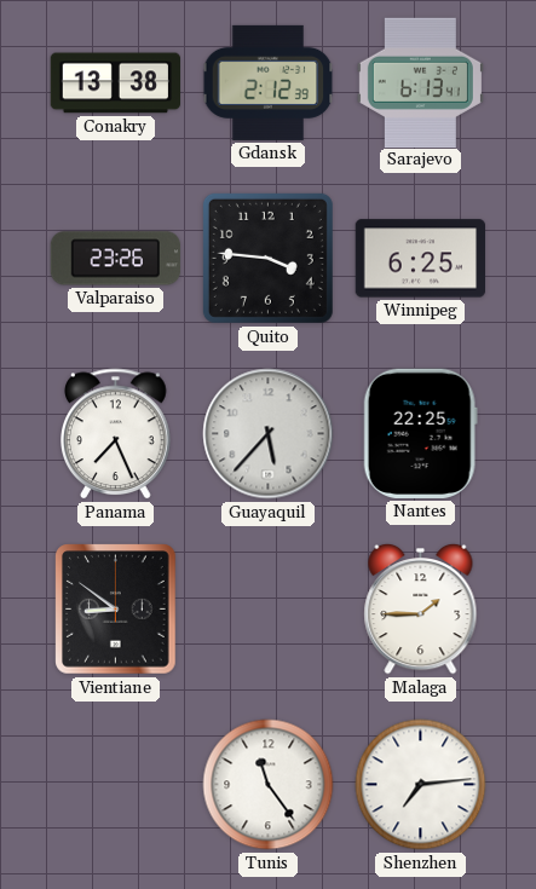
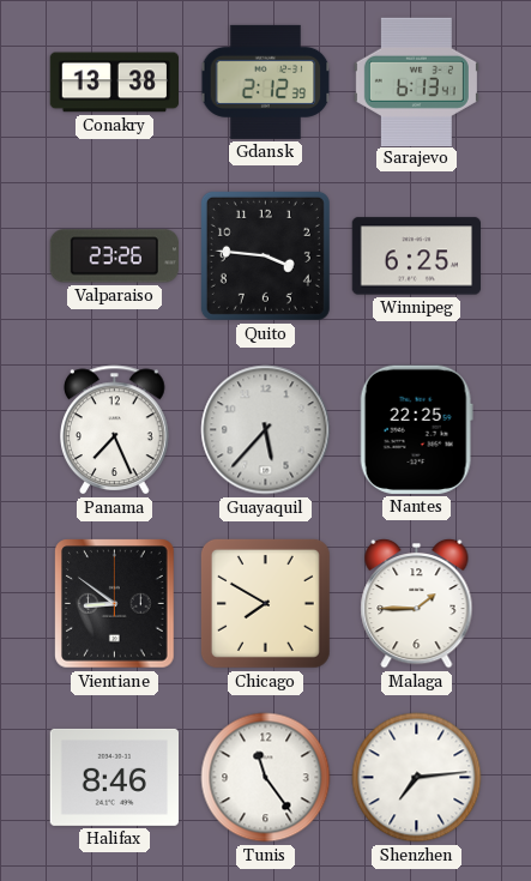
Chicago: none -> 7:50
Halifax: none -> 8:46
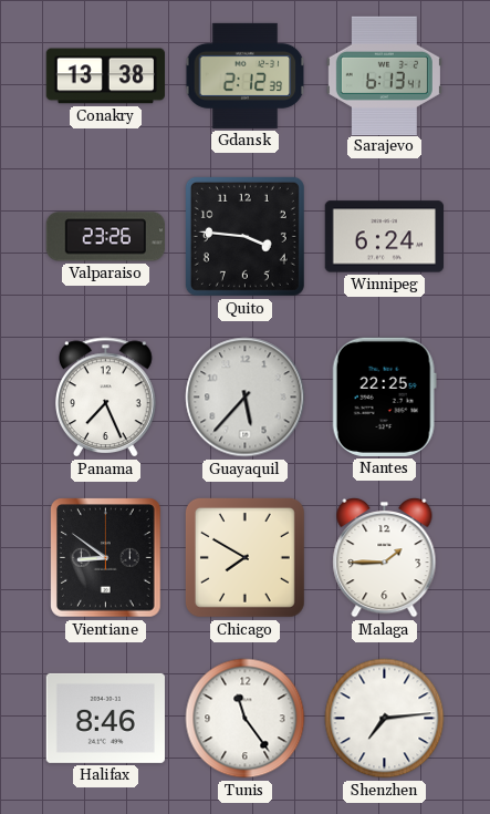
Winnipeg: 6:25 -> 6:24
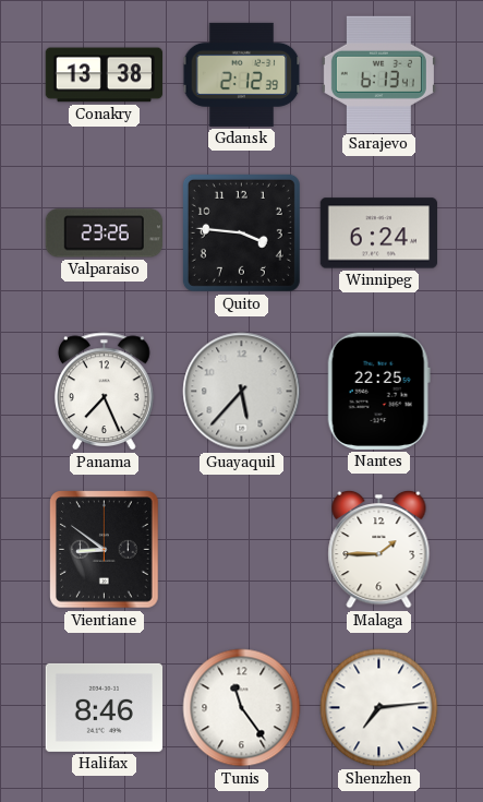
Chicago: 7:50 -> none
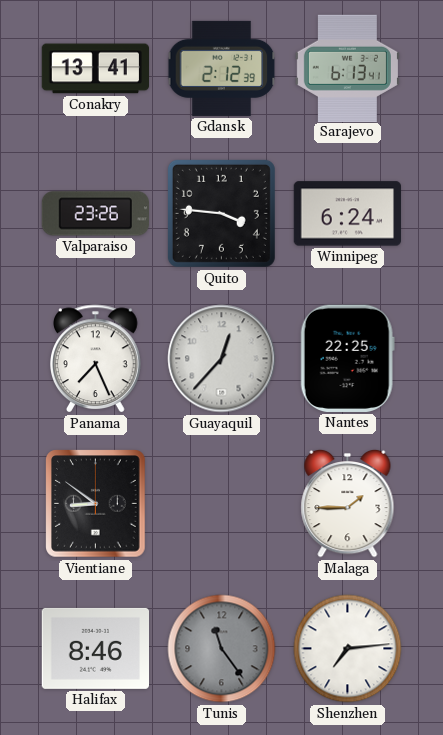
Conakry: 13:38 -> 13:41
Guayaquil: 5:37 -> 12:37
Tunis dial: white -> grey
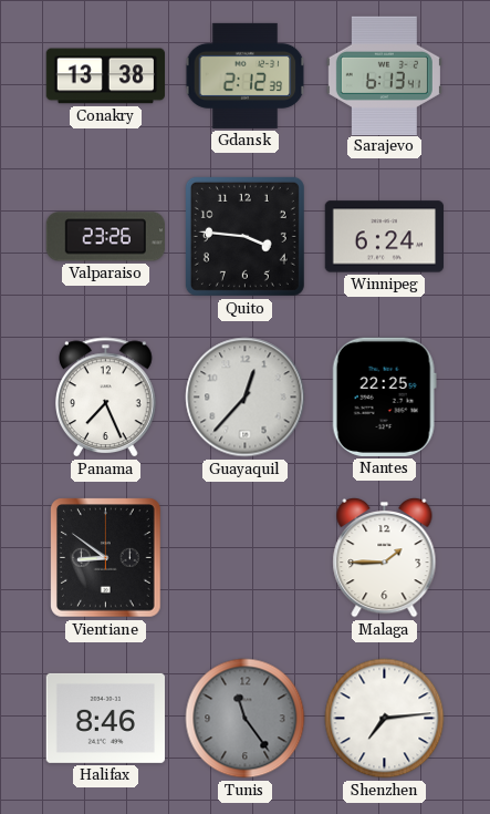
Conakry: 13:41 -> 13:38
